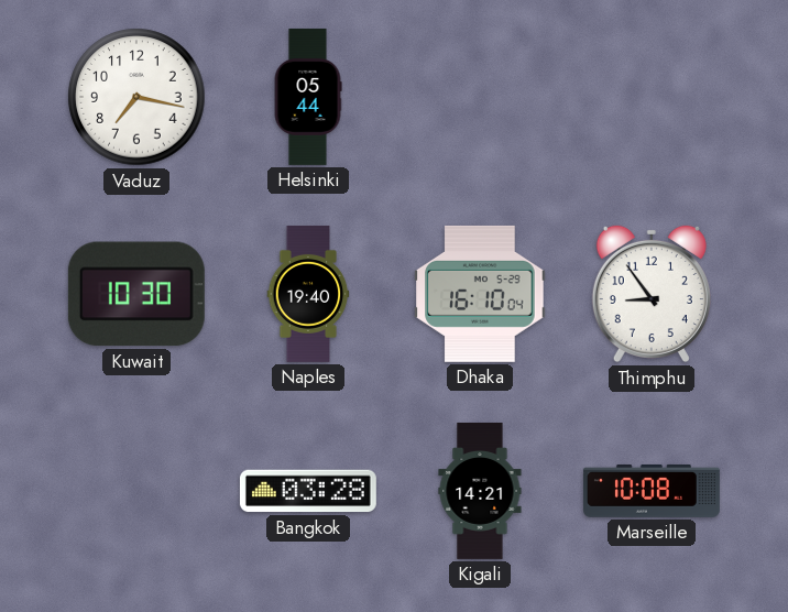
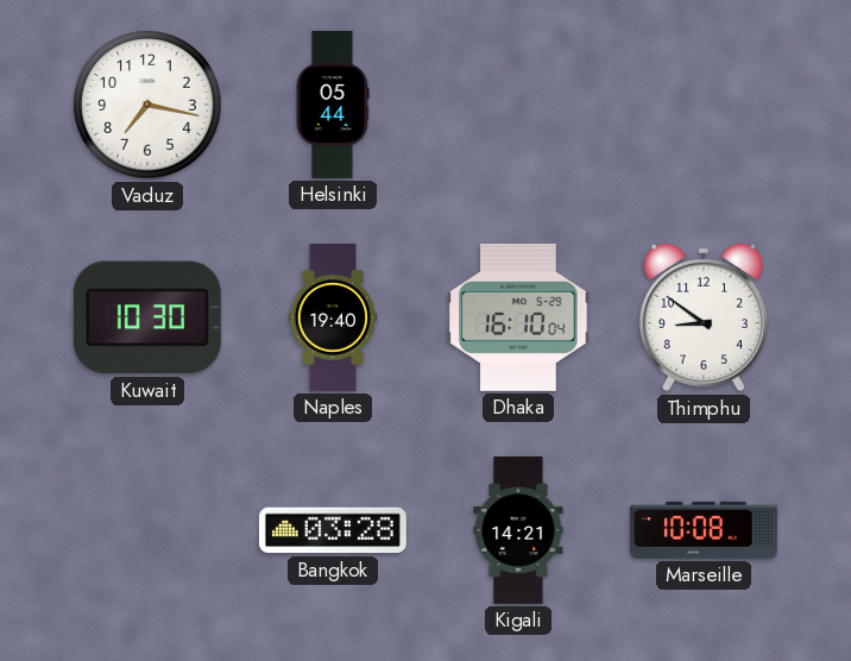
Thimphu: 8:54 -> 8:51
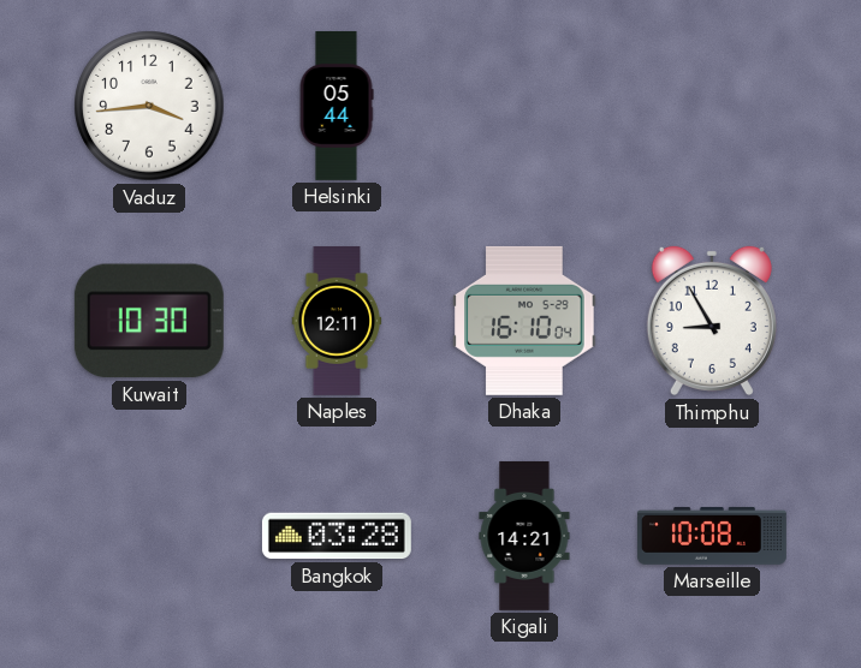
Vaduz: 7:17 -> 3:44
Naples: 19:40 -> 12:11
Thimphu: 8:51 -> 8:55
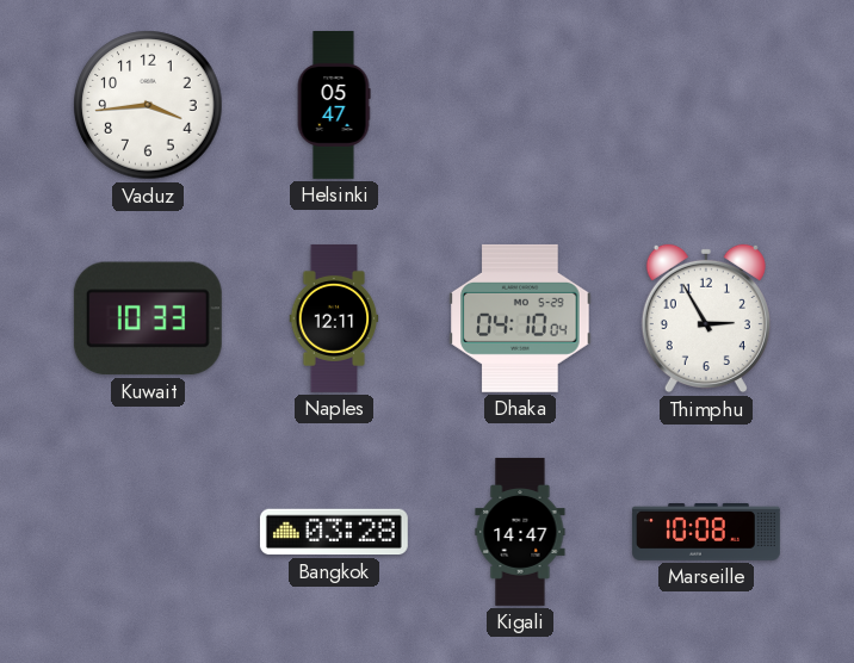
Helsinki: 05:44 -> 05:47
Kuwait: 10:30 -> 10:33
Dhaka: 16:10 -> 04:10
Thimphu: 8:55 -> 2:55
Kigali: 14:21 -> 14:47
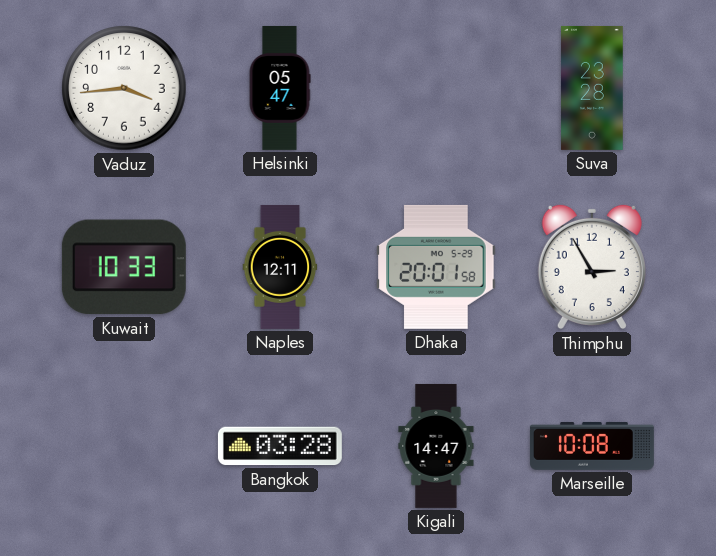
Suva: none -> 23:28
Dhaka: 04:10 -> 20:01
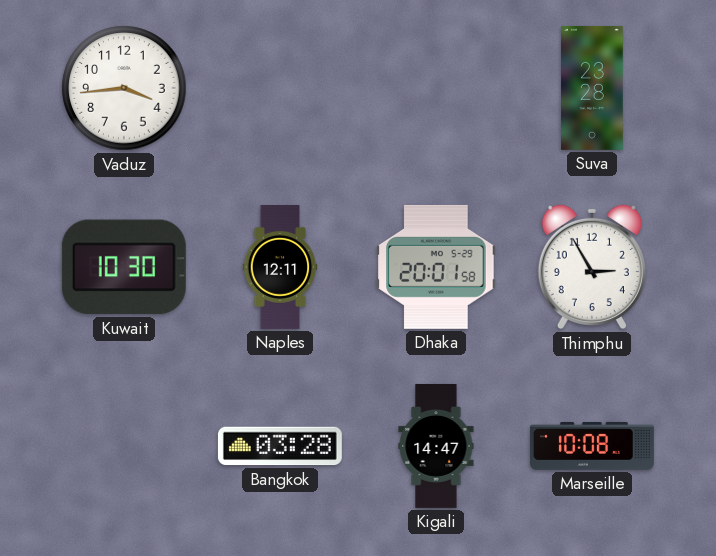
Helsinki: 05:47 -> none
Kuwait: 10:33 -> 10:30
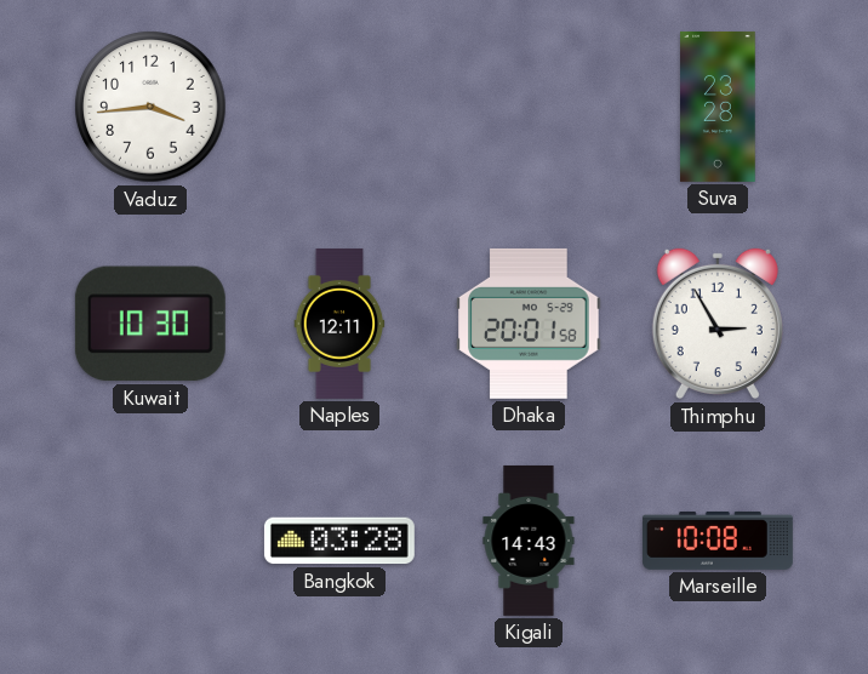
Kigali: 14:47 -> 14:43
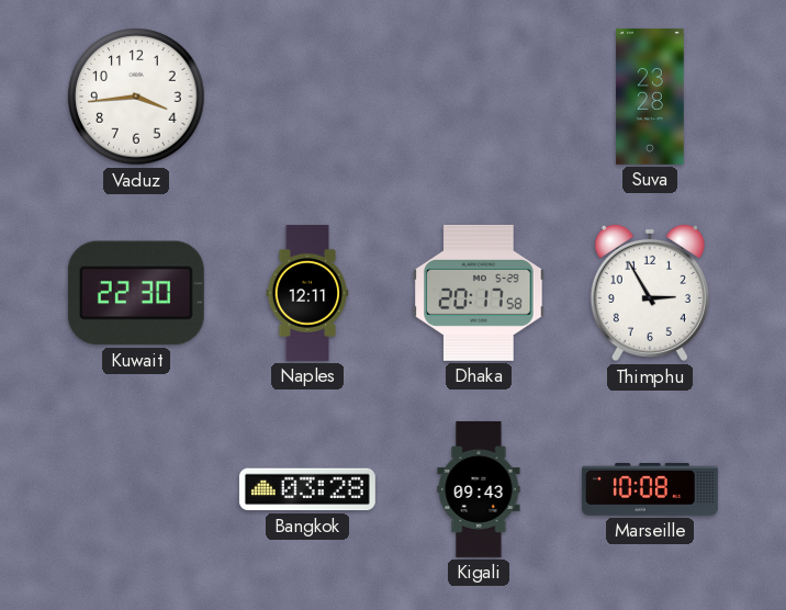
Kuwait: 10:30 -> 22:30
Dhaka: 20:01 -> 20:17
Kigali: 14:43 -> 09:43
